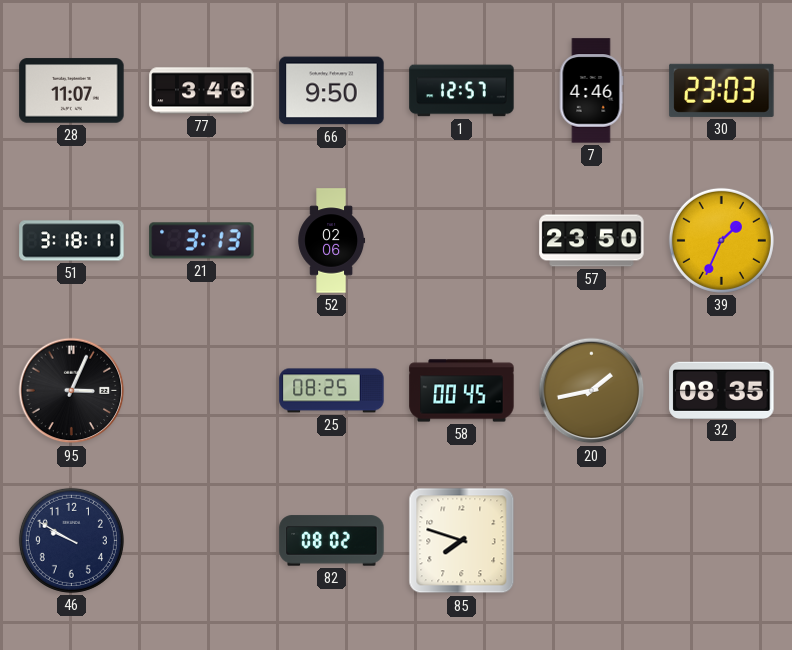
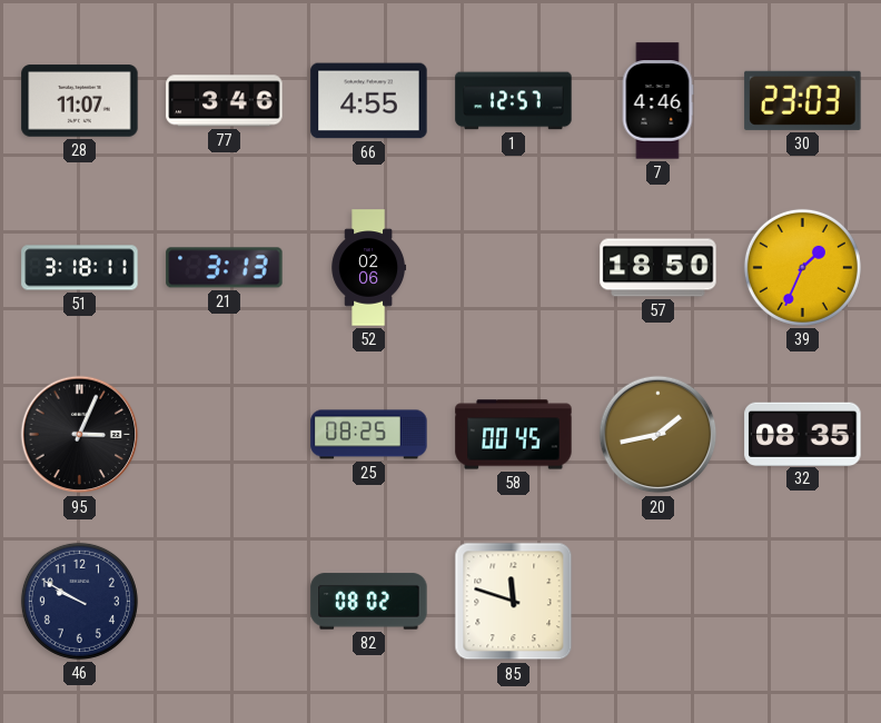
66: 9:50 -> 4:55
57: 23:50 -> 18:50
85: 7:48 -> 11:48
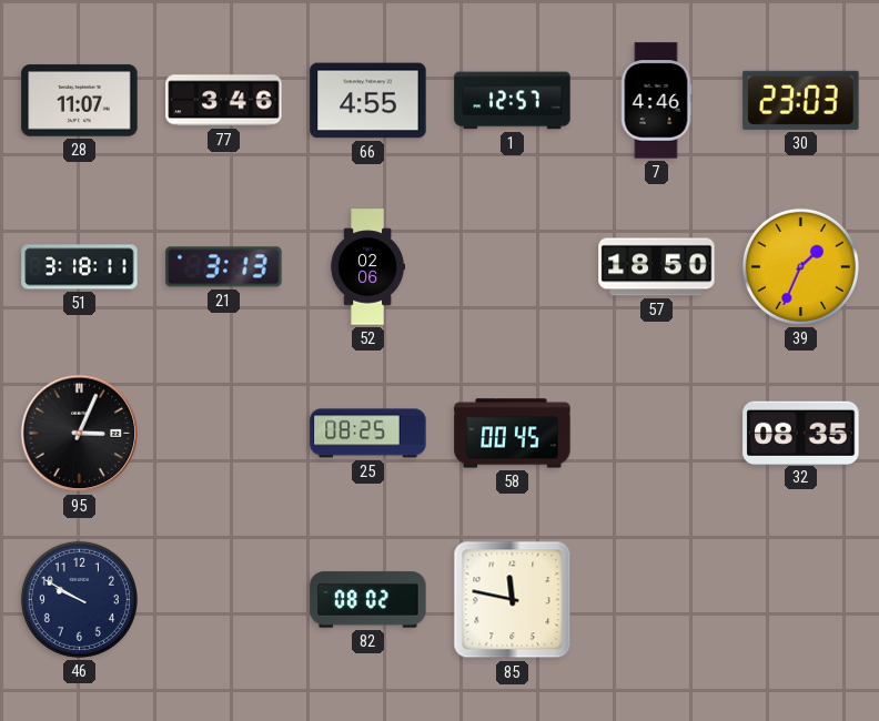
20: 1:43 -> none
85: 11:48 -> 11:47
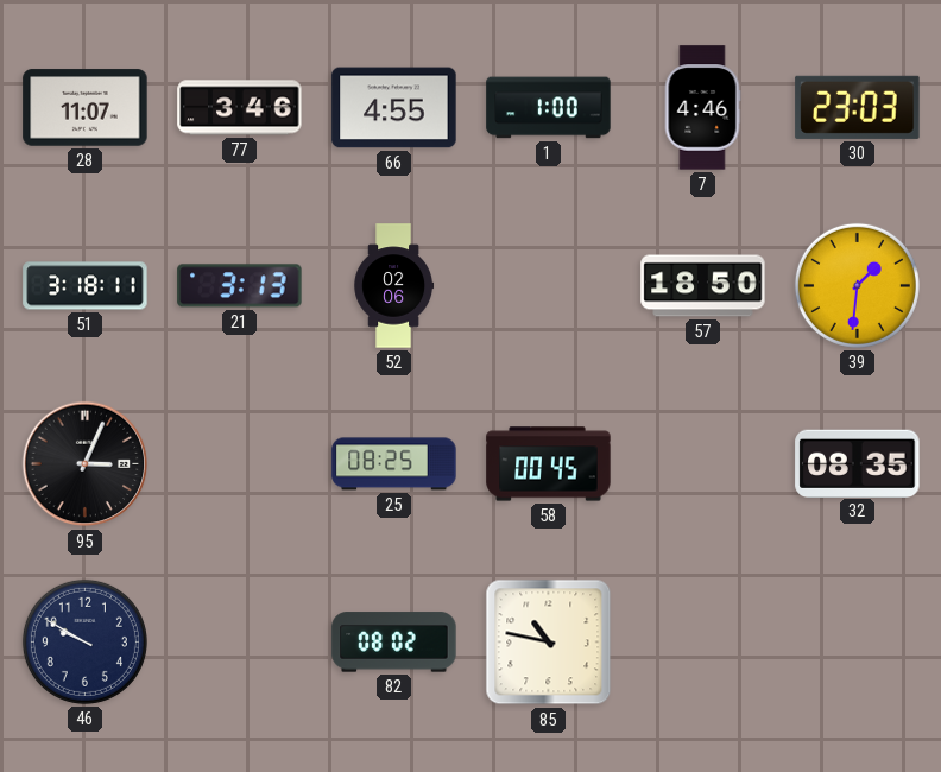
1: 12:57 -> 1:00
39: 1:34 -> 1:31
85: 11:47 -> 10:47
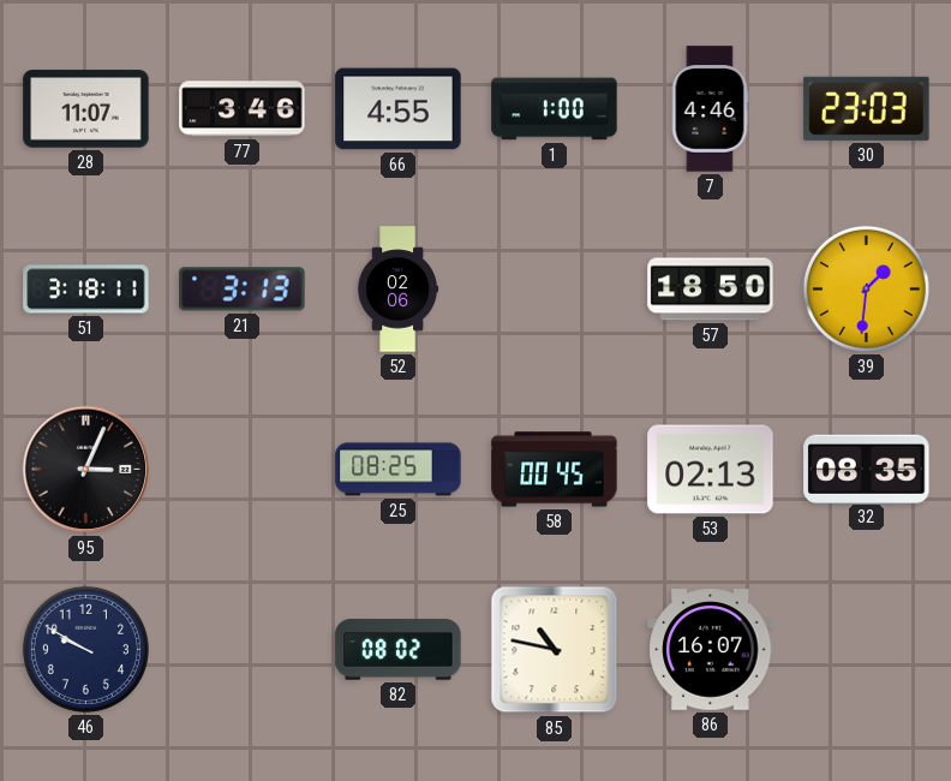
53: none -> 02:13
86: none -> 16:07
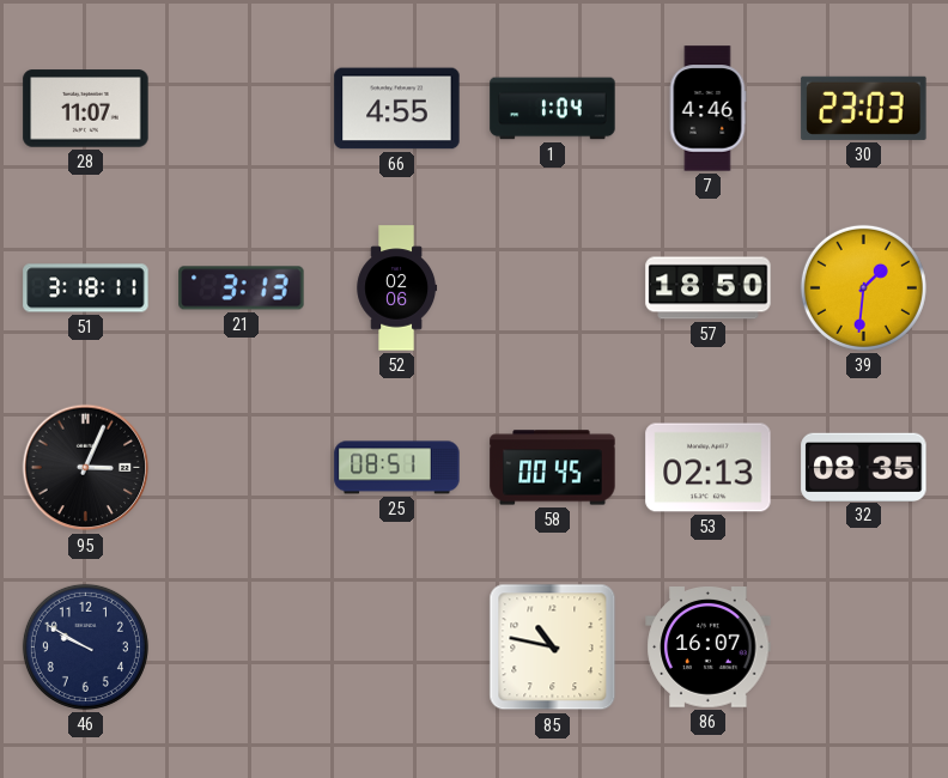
77: 3:46 -> none
1: 1:00 -> 1:04
25: 08:25 -> 08:51
82: 08:02 -> none
